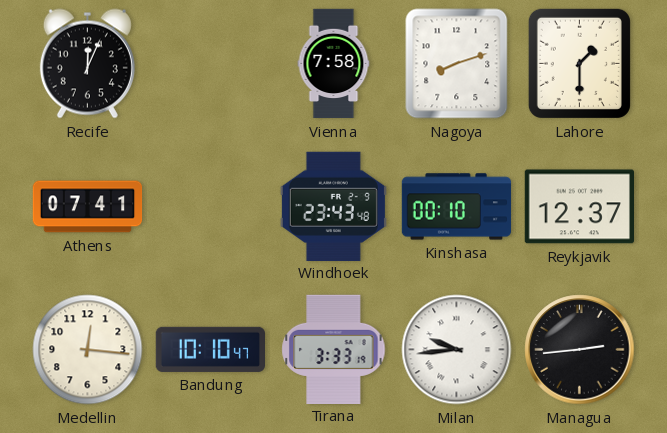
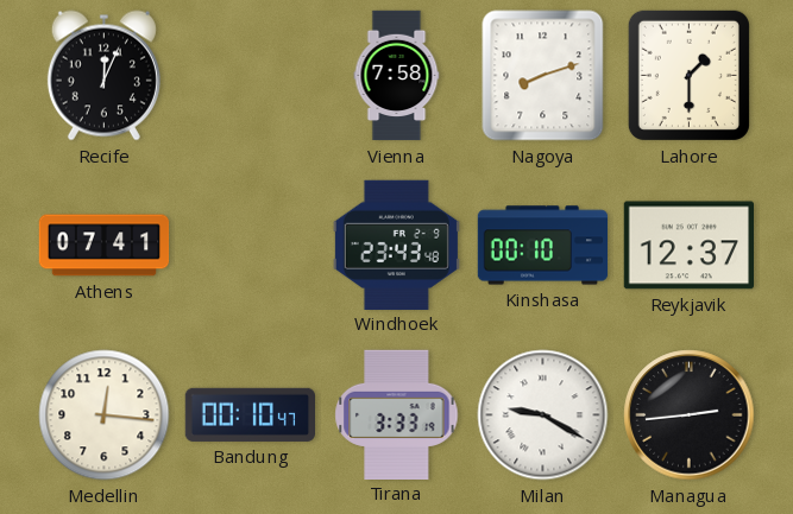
Bandung: 10:10 -> 00:10
Milan: 9:44 -> 9:20
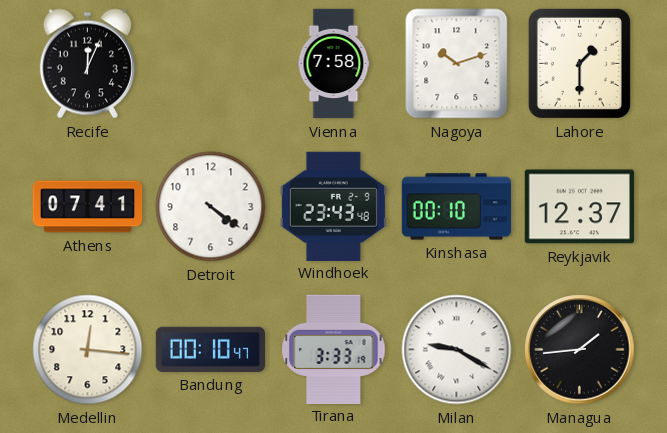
Nagoya: 8:12 -> 10:12
Detroit: none -> 4:21
Managua: 2:44 -> 1:44
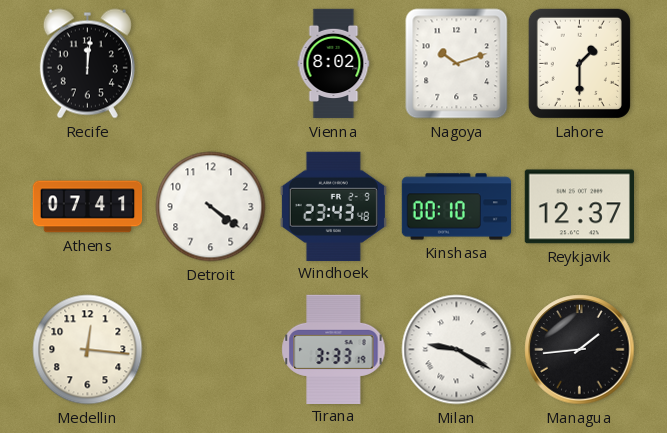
Recife: 12:04 -> 12:01
Vienna: 7:58 -> 8:02
Bandung: 00:10 -> none
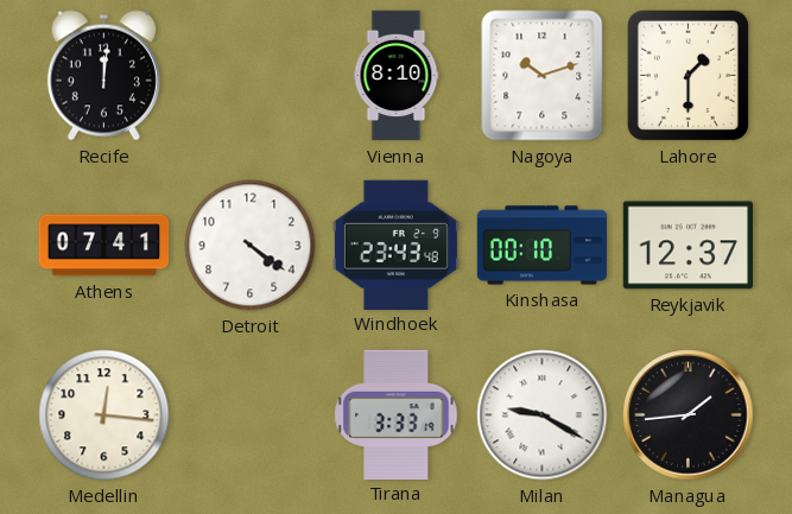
Vienna: 8:02 -> 8:10
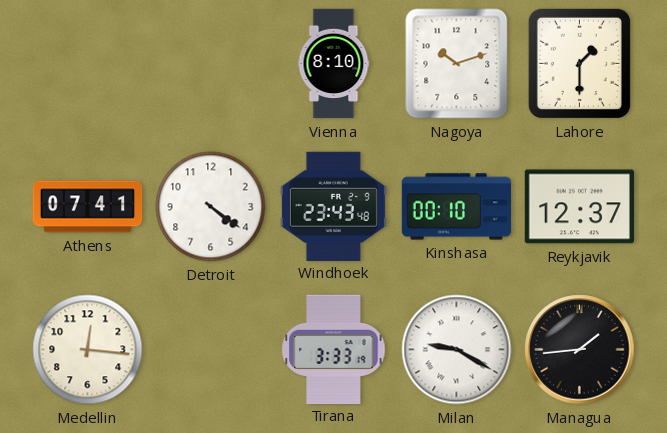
Recife: 12:01 -> none
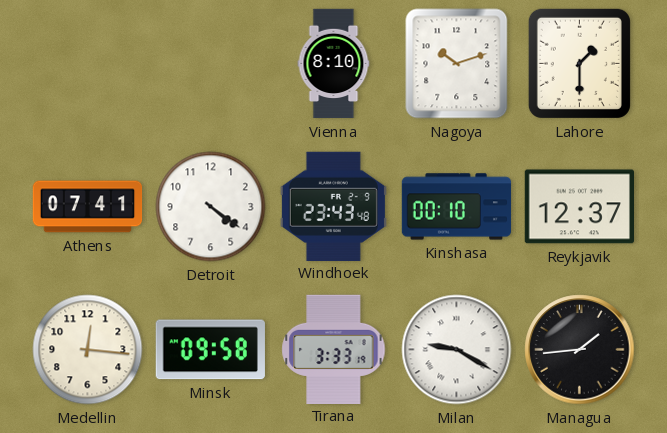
Minsk: none -> 09:58
